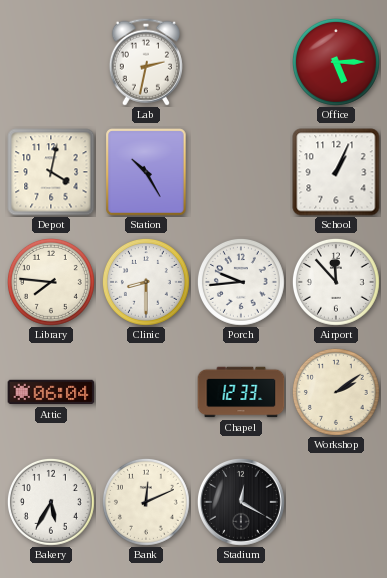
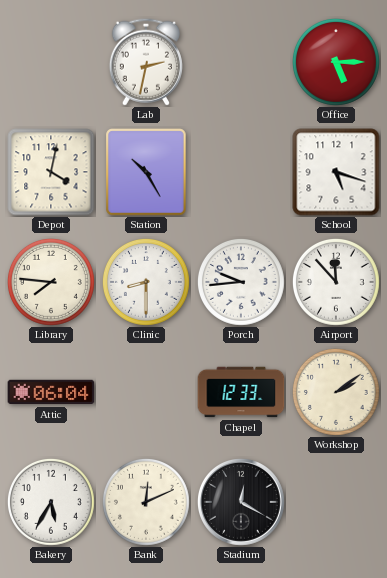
School: 1:04 -> 5:18
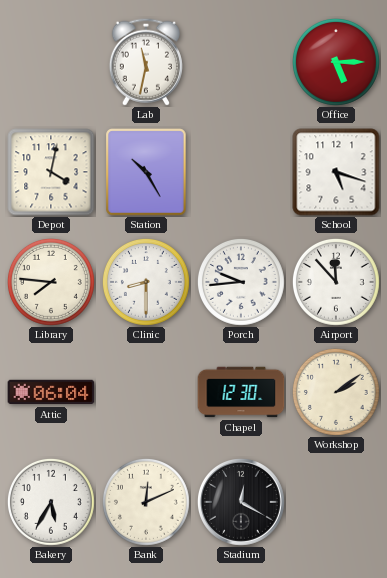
Lab: 2:32 -> 11:32
Chapel: 12:33 -> 12:30
